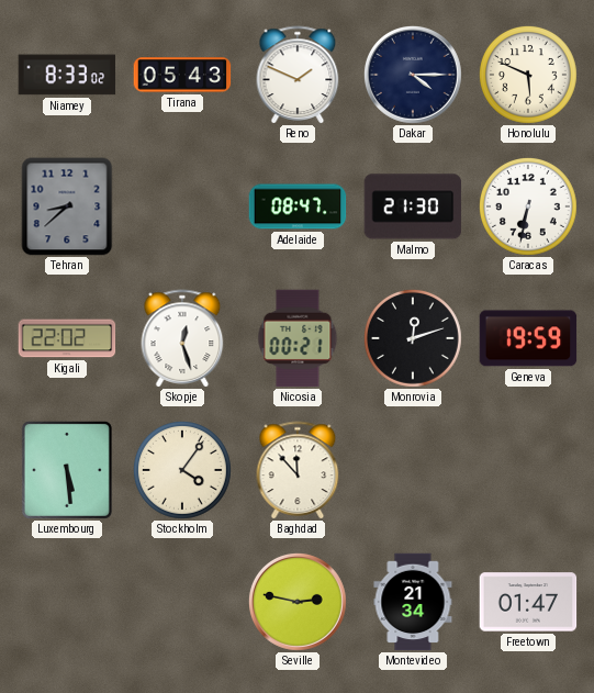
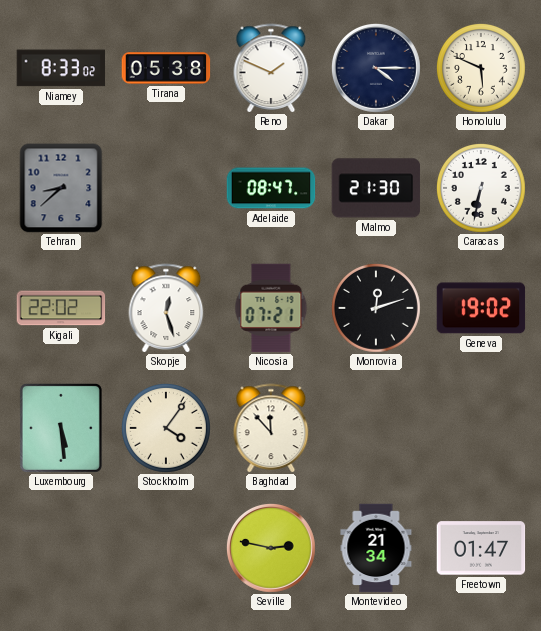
Tirana: 05:43 -> 05:38
Nicosia: 00:21 -> 07:21
Geneva: 19:59 -> 19:02
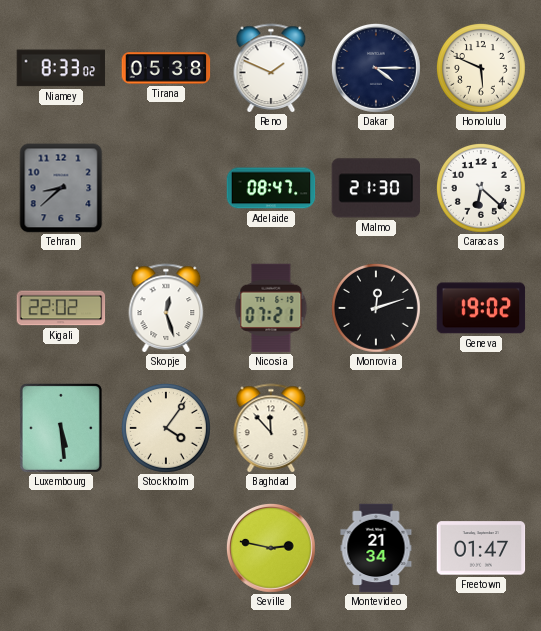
Caracas: 6:32 -> 6:22
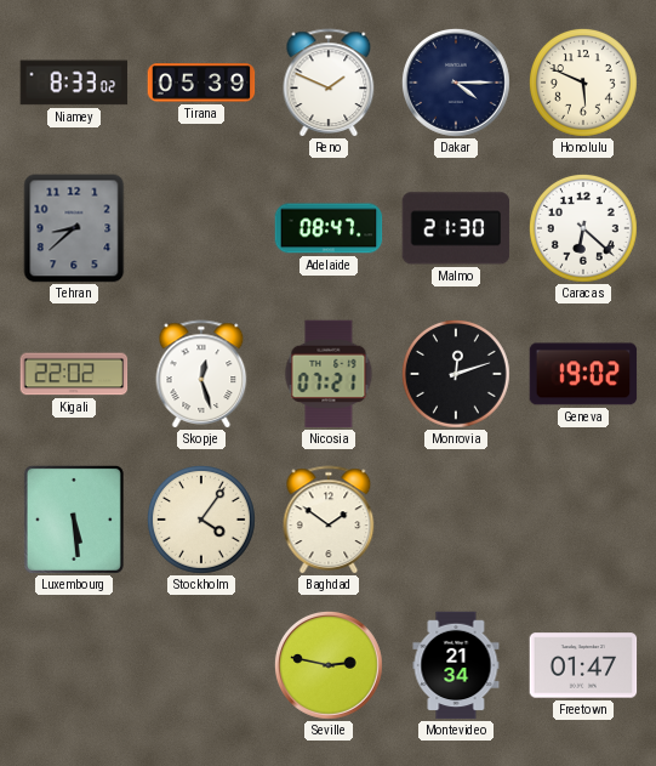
Tirana: 05:38 -> 05:39
Baghdad: 11:53 -> 1:51
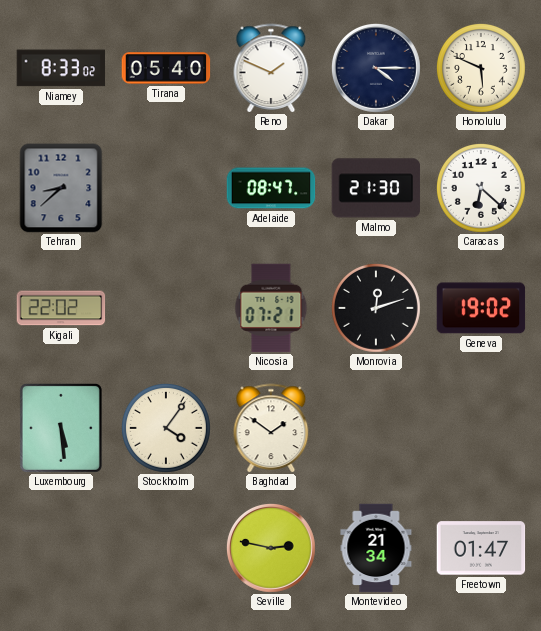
Tirana: 05:39 -> 05:40
Skopje: 12:27 -> none
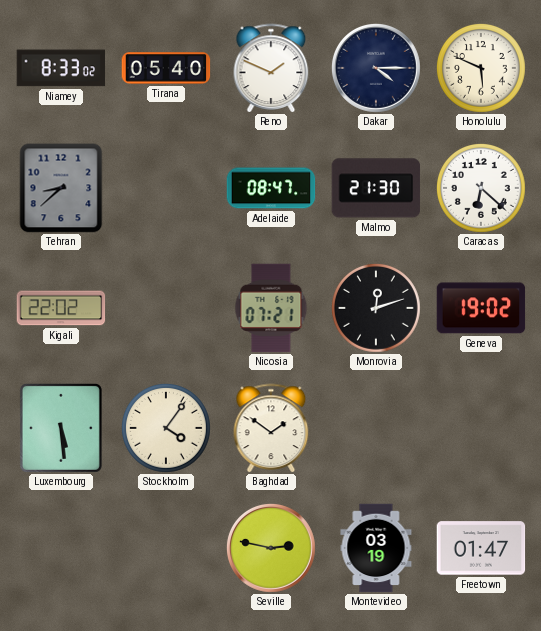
Montevideo: 21:34 -> 03:19
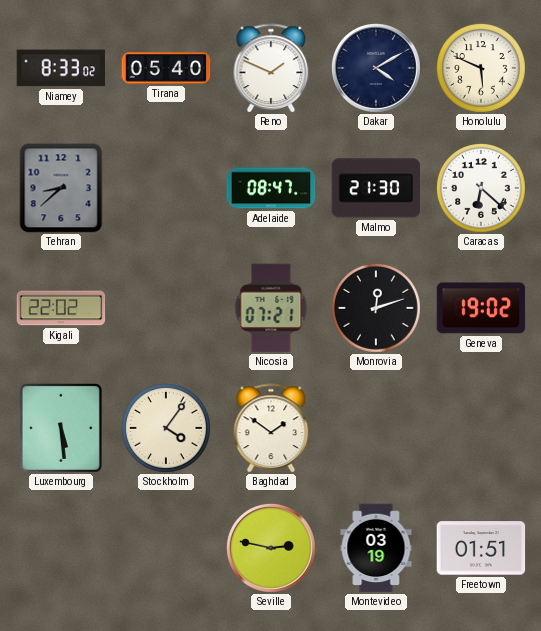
Dakar: 4:15 -> 4:10
Freetown: 01:47 -> 01:51
